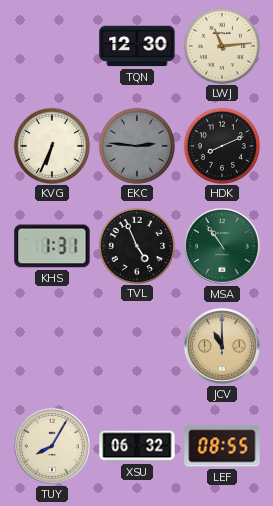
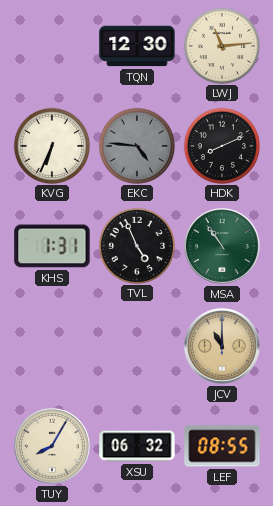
EKC: 2:46 -> 4:46
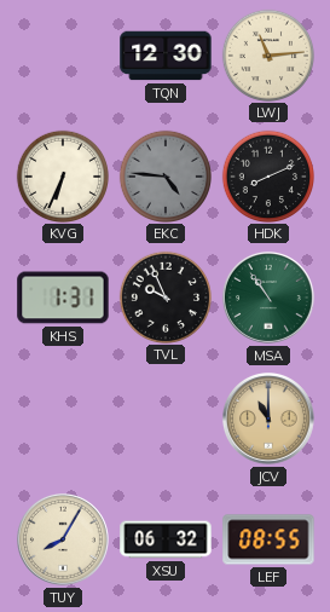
TVL: 4:56 -> 9:56
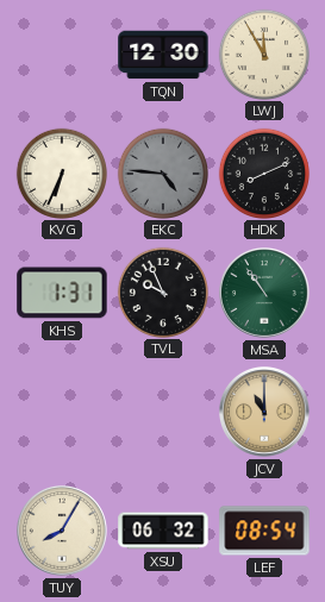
LWJ: 11:14 -> 11:55
LEF: 08:55 -> 08:54
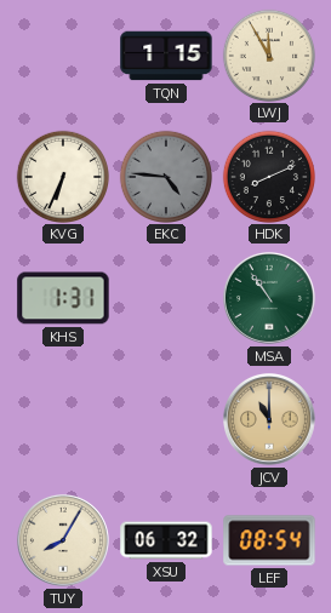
TQN: 12:30 -> 1:15
TVL: 9:56 -> none
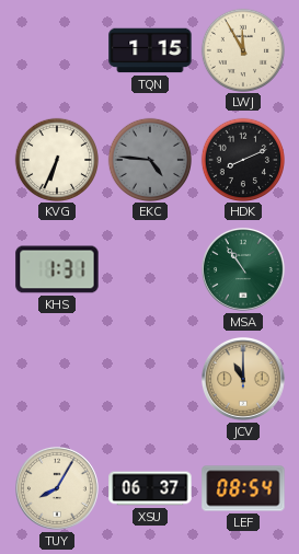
XSU: 06:32 -> 06:37
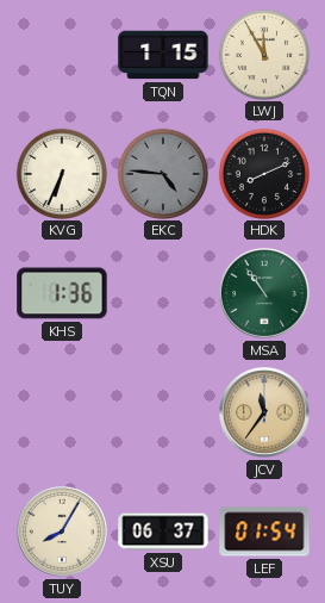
KHS: 1:31 -> 1:36
JCV: 11:00 -> 11:36
LEF: 08:54 -> 01:54
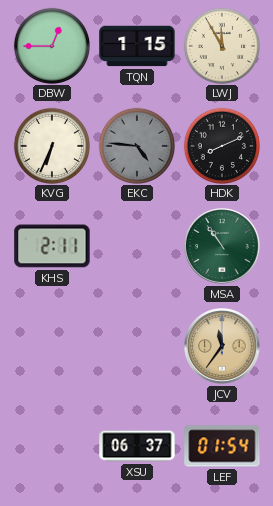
DBW: none -> 12:45
KHS: 1:36 -> 2:11
TUY: 8:05 -> none
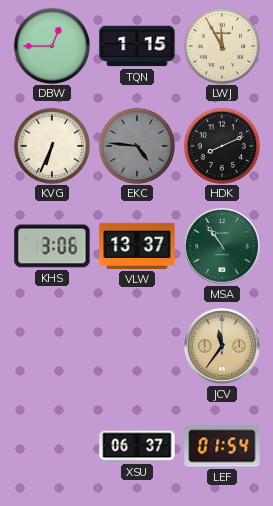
KHS: 2:11 -> 3:06
VLW: none -> 13:37
